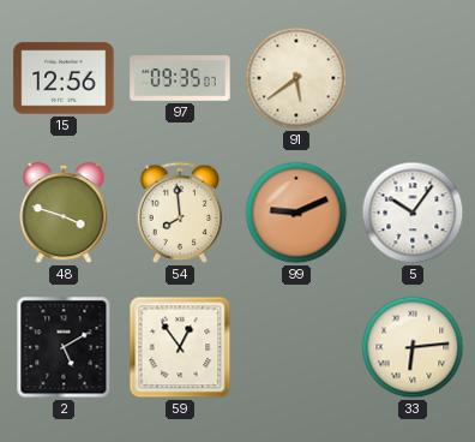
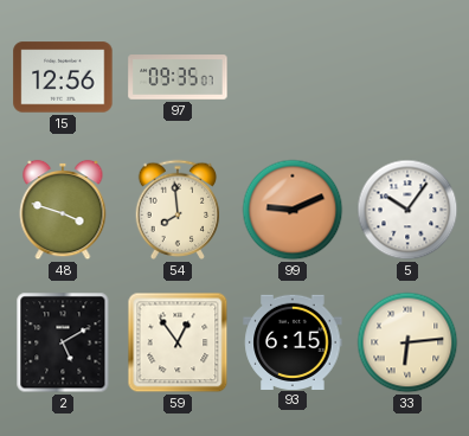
91: 5:39 -> none
93: none -> 6:15
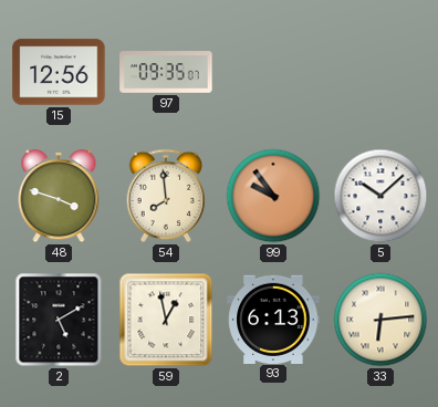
99: 9:11 -> 9:54
5: 10:06 -> 10:08
59: 12:54 -> 12:58
93: 6:15 -> 6:13
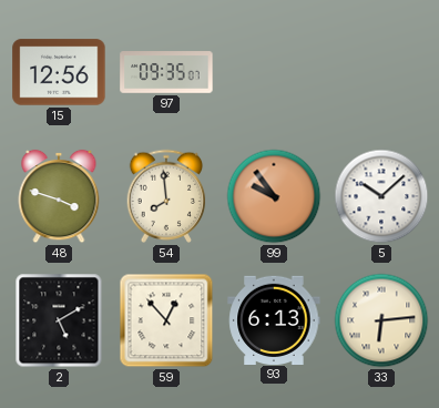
59: 12:58 -> 12:53
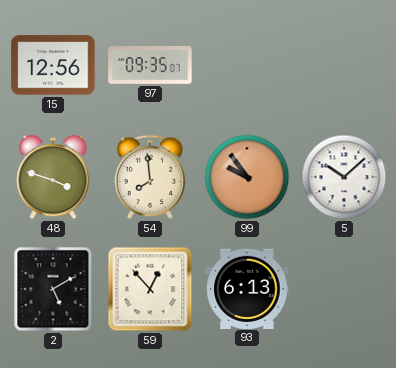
33: 6:14 -> none
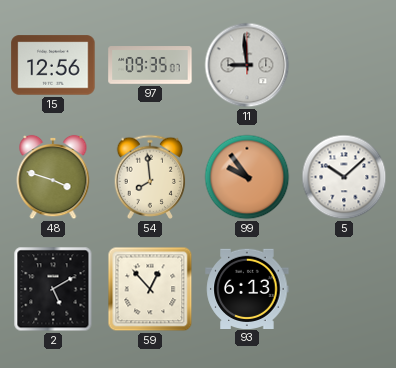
11: none -> 8:59
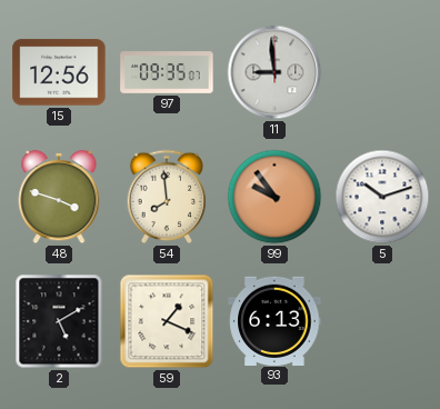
5: 10:08 -> 10:12
59: 12:53 -> 1:19
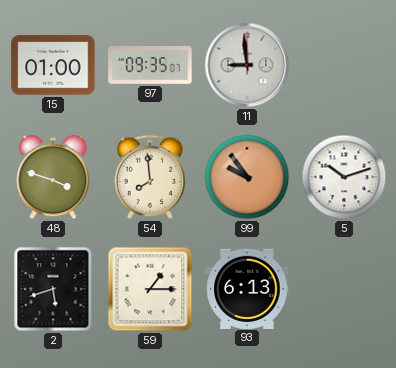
15: 12:56 -> 01:00
2: 5:10 -> 5:42
59: 1:19 -> 1:15
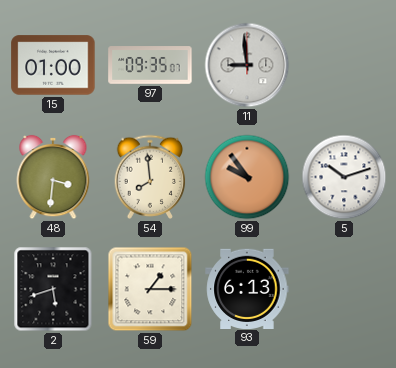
48: 3:48 -> 3:31
